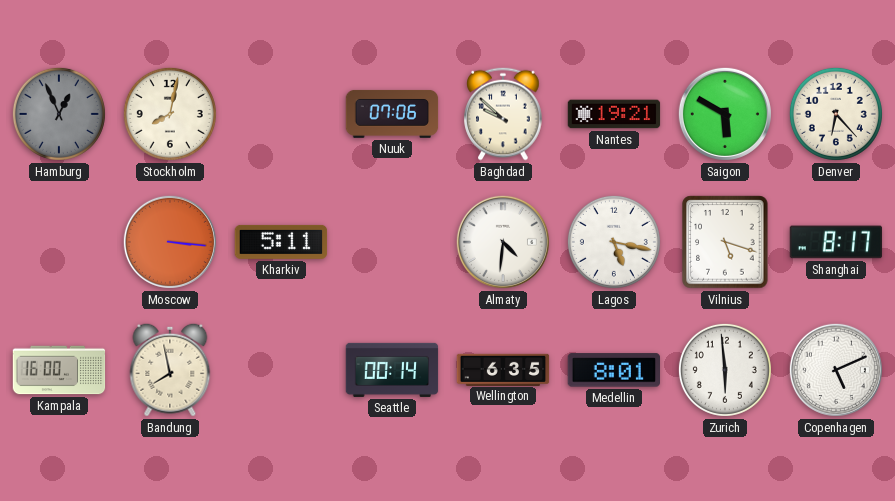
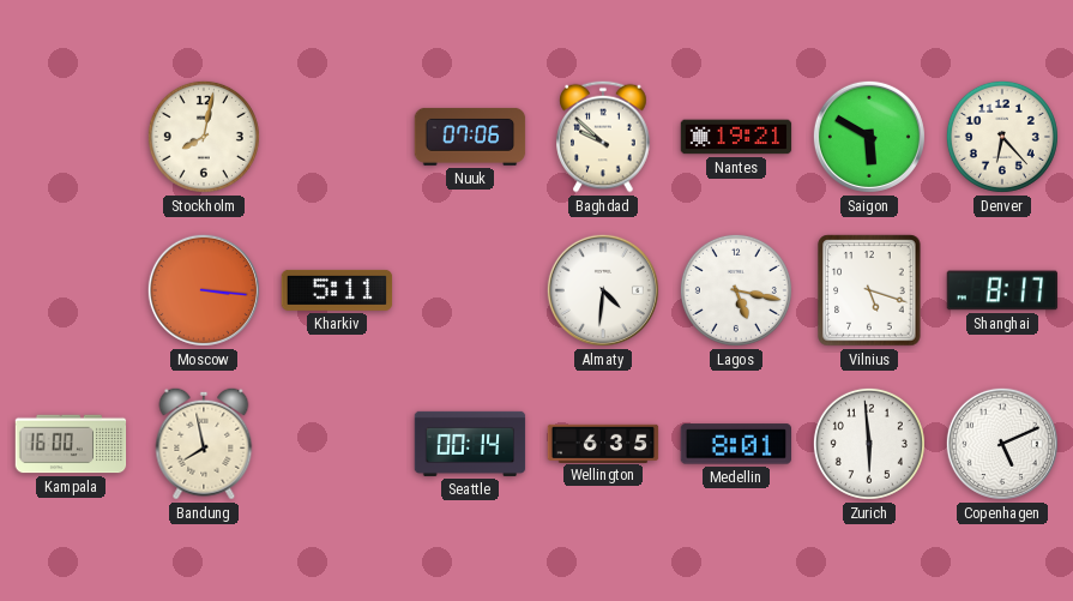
Hamburg: 12:56 -> none
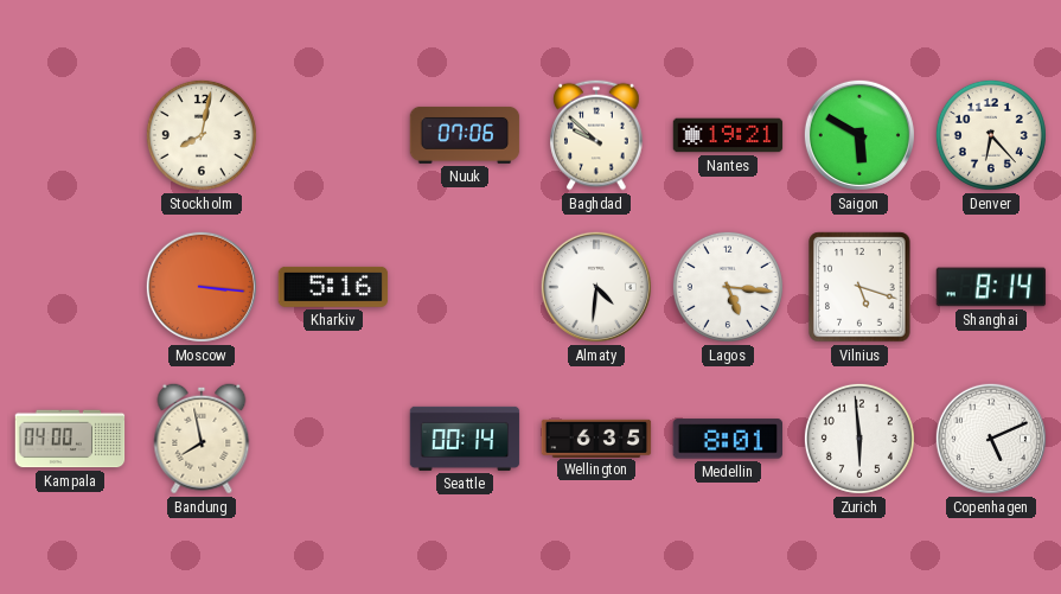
Kharkiv: 5:11 -> 5:16
Lagos: 5:17 -> 5:16
Shanghai: 8:17 -> 8:14
Kampala: 16:00 -> 04:00
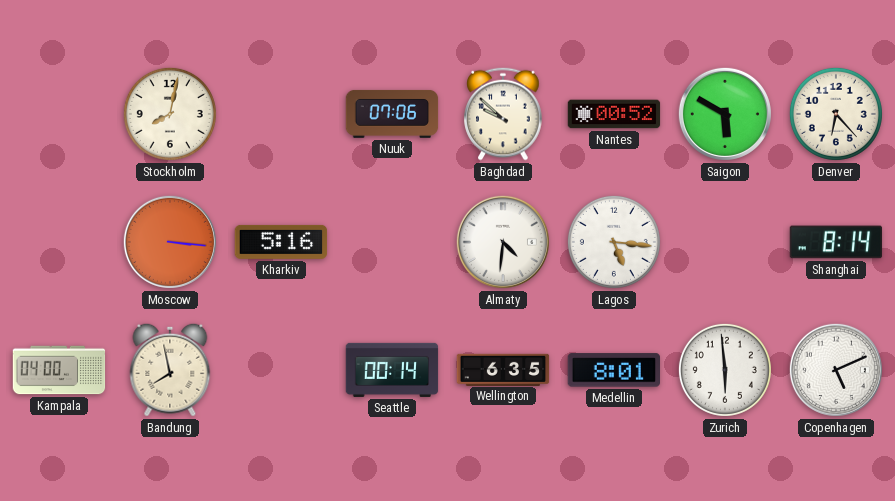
Nantes: 19:21 -> 00:52
Vilnius: 5:18 -> none
